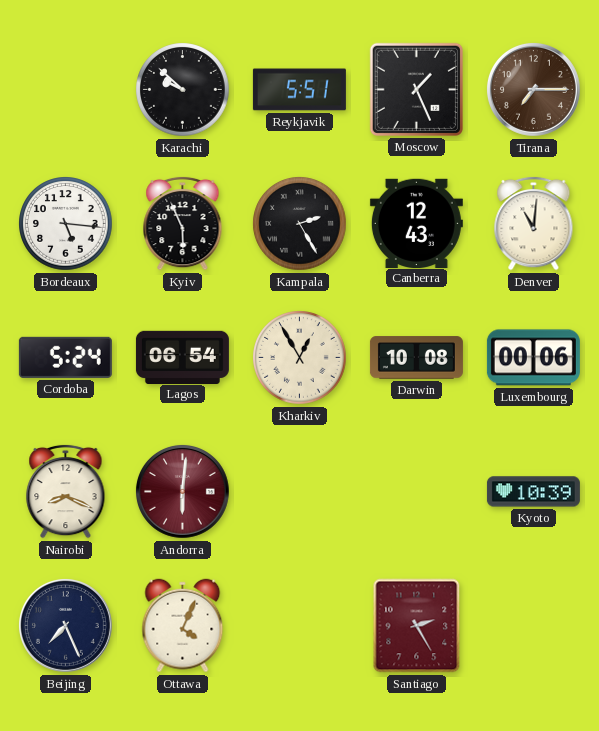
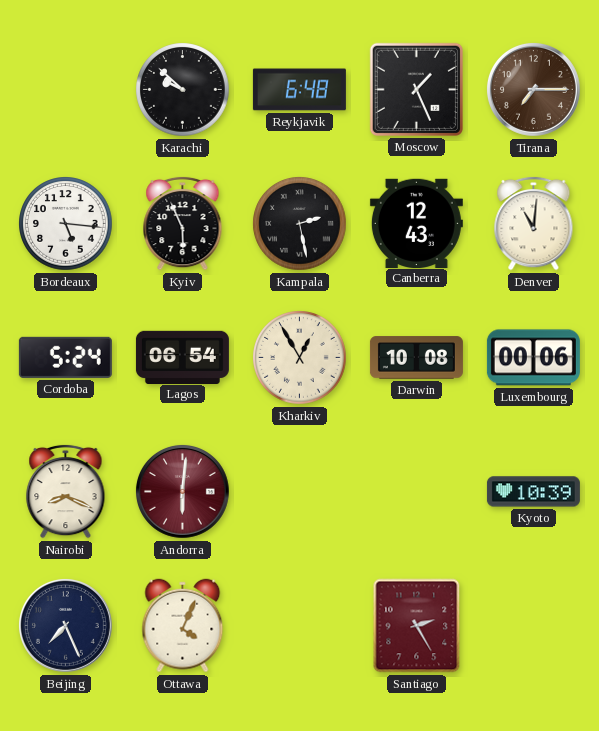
Reykjavik: 5:51 -> 6:48
Kampala: 2:25 -> 2:28
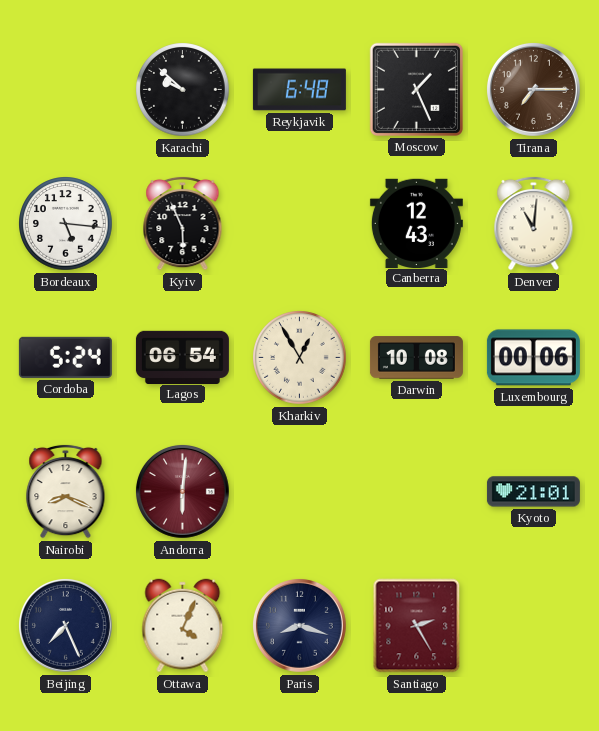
Kampala: 2:28 -> none
Kyoto: 10:39 -> 21:01
Paris: none -> 8:18
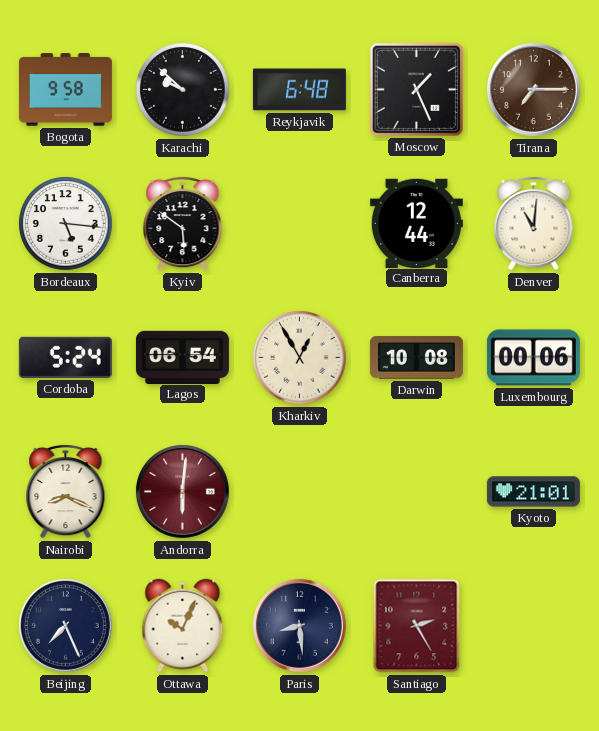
Bogota: none -> 9:58
Kyiv: 5:56 -> 5:51
Canberra: 12:43 -> 12:44
Ottawa: 4:04 -> 10:04
Paris: 8:18 -> 8:29
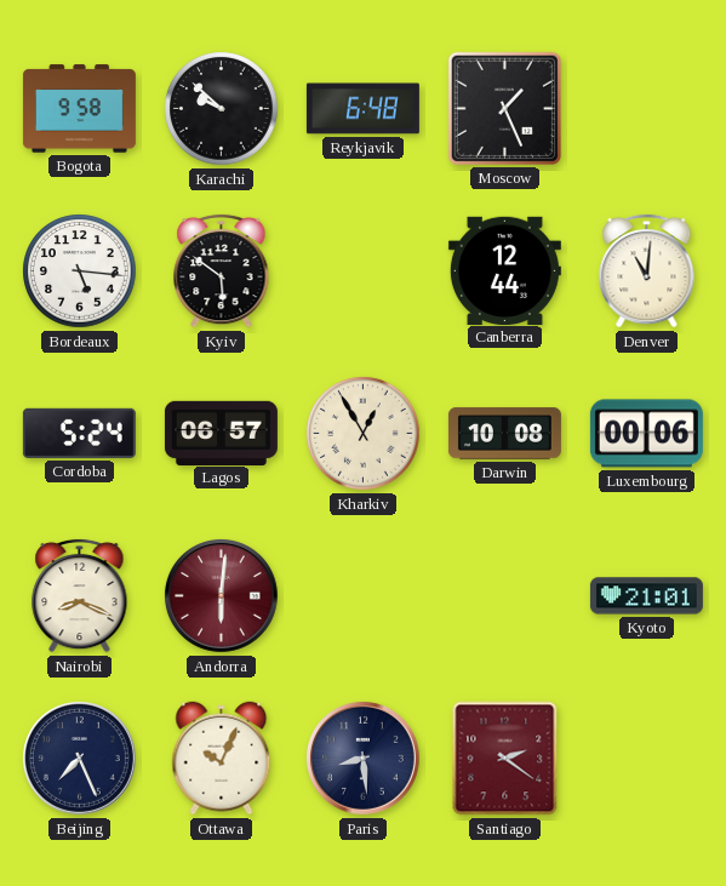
Tirana: 7:15 -> none
Lagos: 06:54 -> 06:57
Santiago: 2:25 -> 2:21
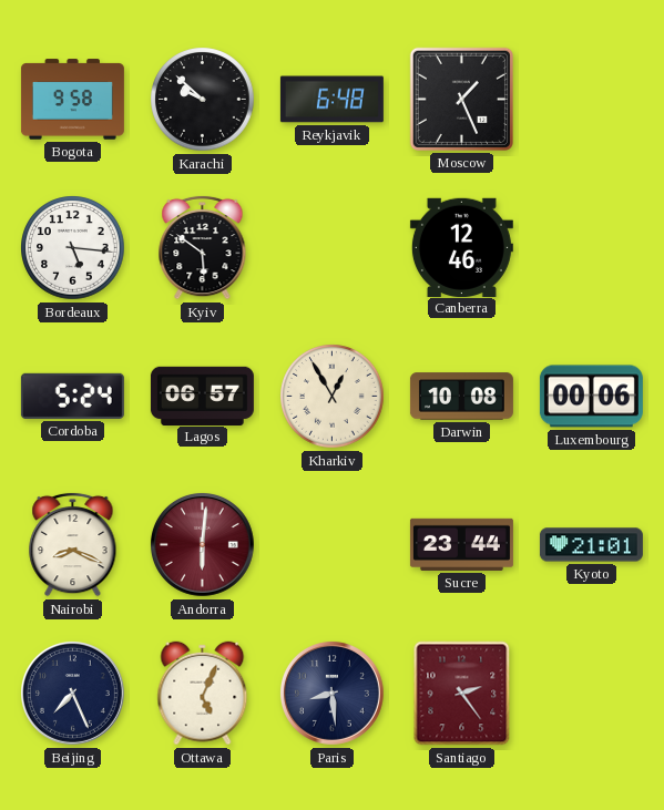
Canberra: 12:44 -> 12:46
Denver: 11:01 -> none
Sucre: none -> 23:44
Ottawa: 10:04 -> 5:04
Santiago: 2:21 -> 2:24
